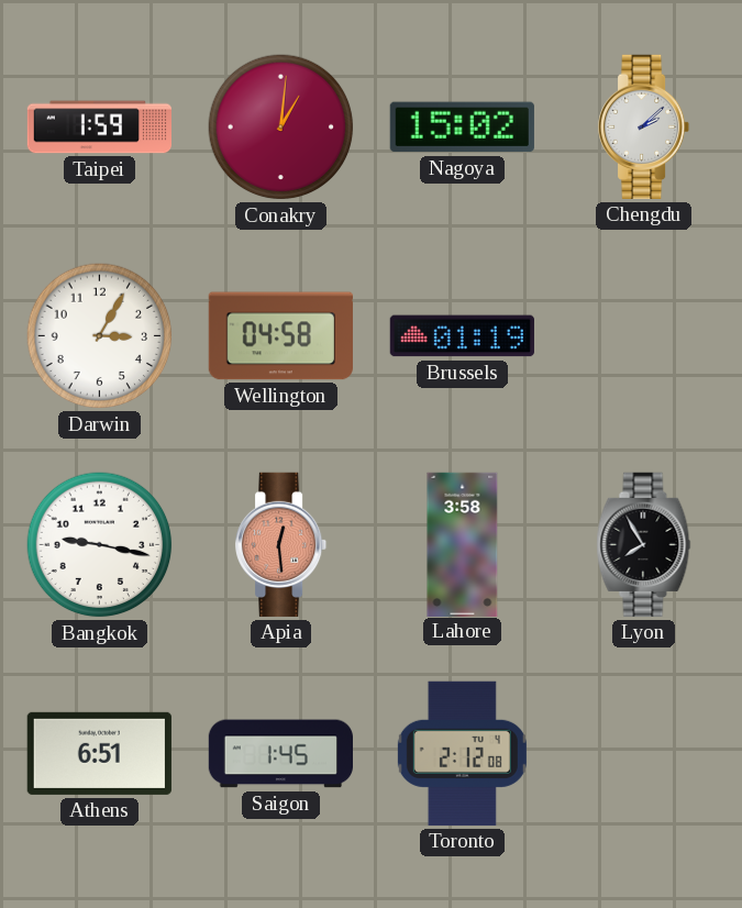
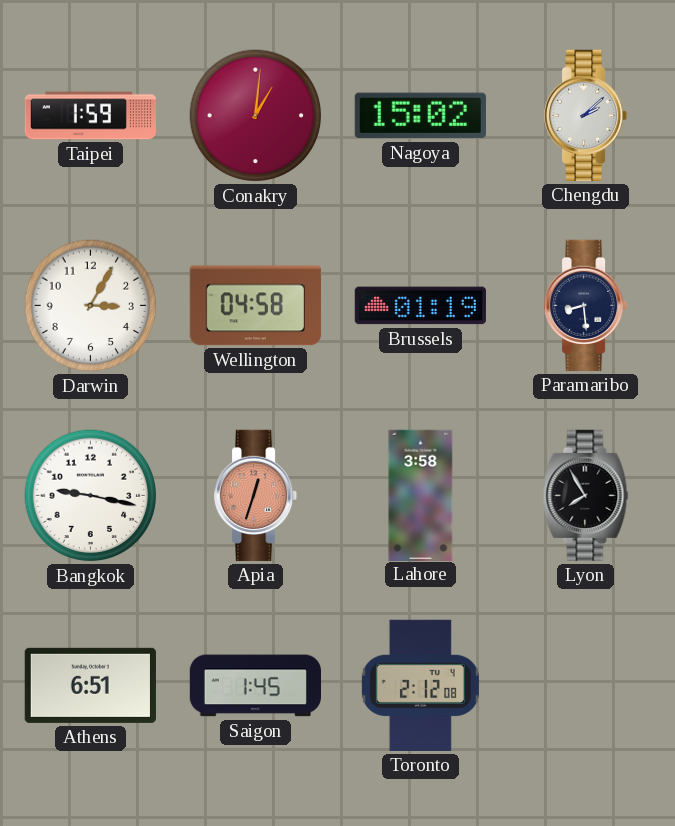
Paramaribo: none -> 8:29
Apia: 12:29 -> 12:33
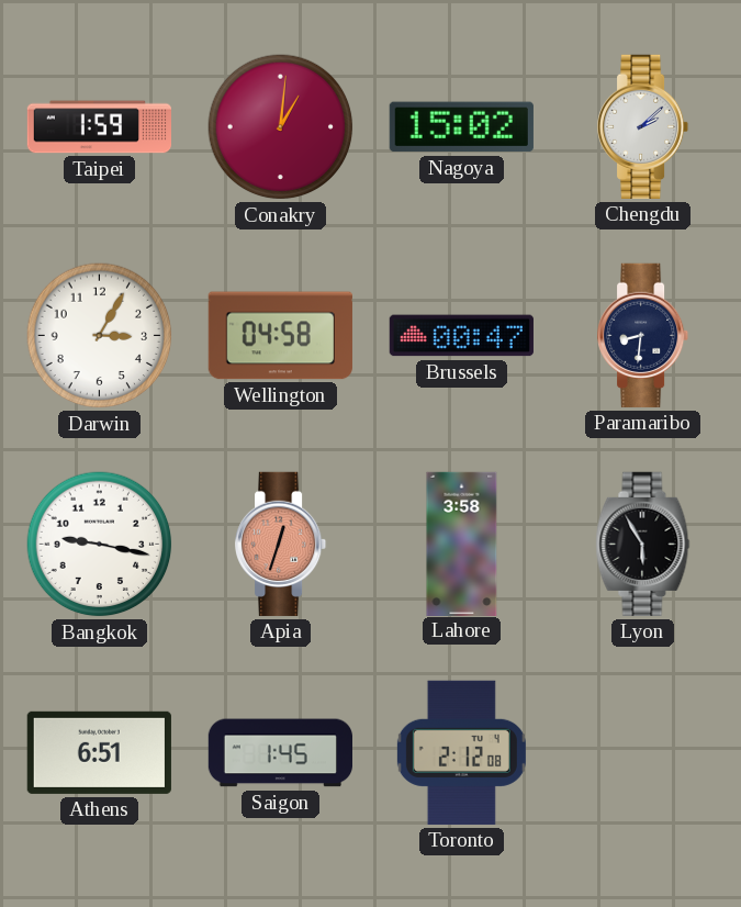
Brussels: 01:19 -> 00:47
Paramaribo: 8:29 -> 8:31
Lyon: 7:55 -> 5:55
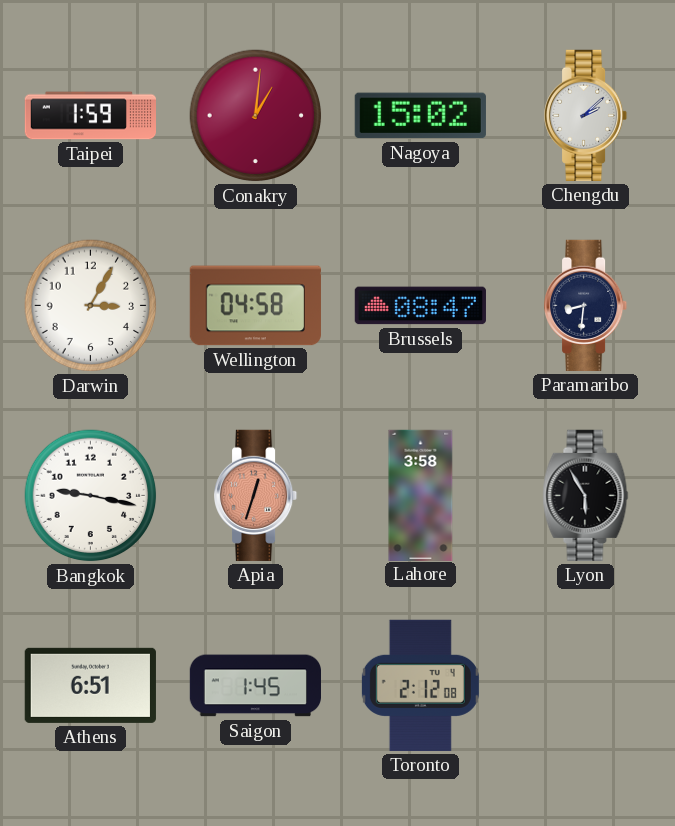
Brussels: 00:47 -> 08:47
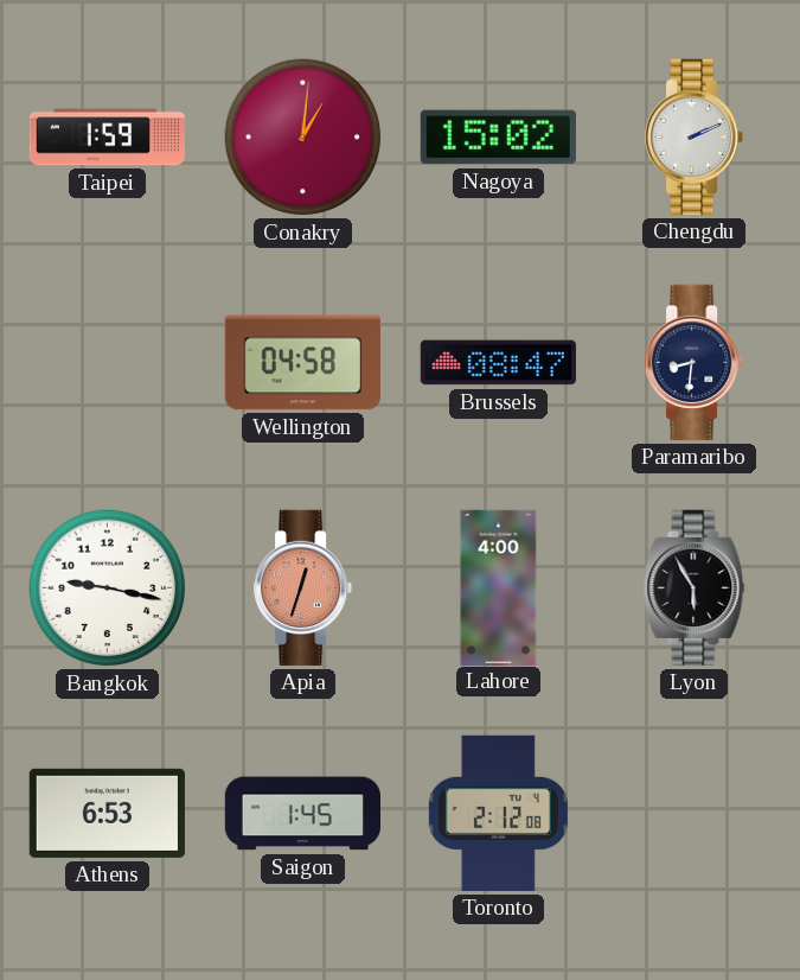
Chengdu: 2:08 -> 2:11
Darwin: 3:05 -> none
Lahore: 3:58 -> 4:00
Athens: 6:51 -> 6:53
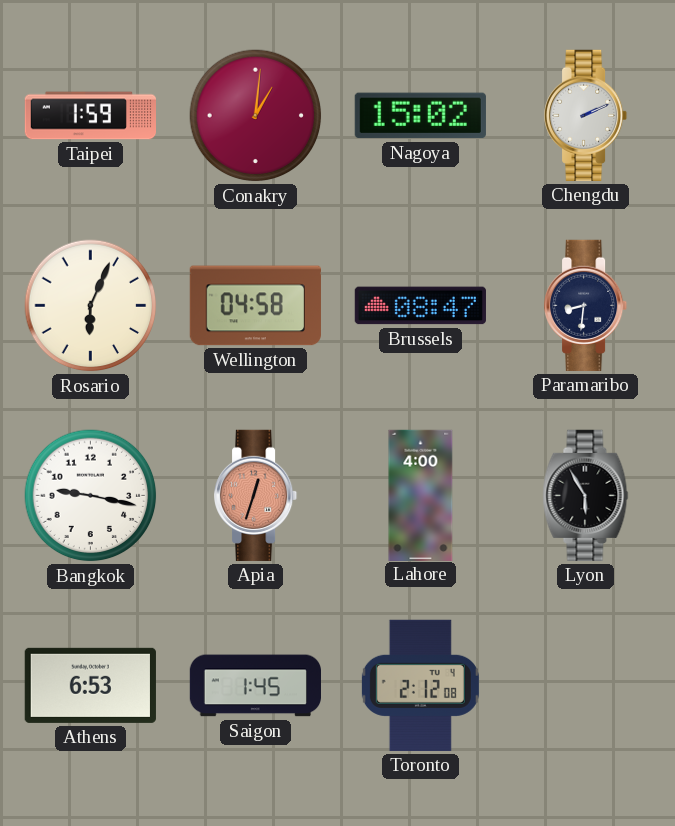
Rosario: none -> 6:04
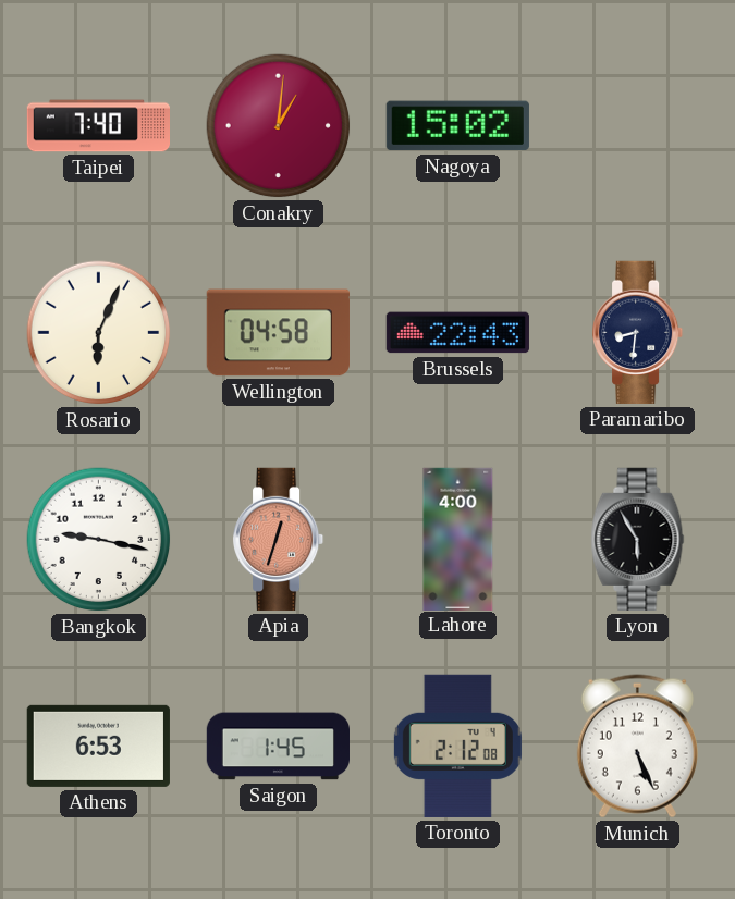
Taipei: 1:59 -> 7:40
Chengdu: 2:11 -> none
Brussels: 08:47 -> 22:43
Munich: none -> 5:26
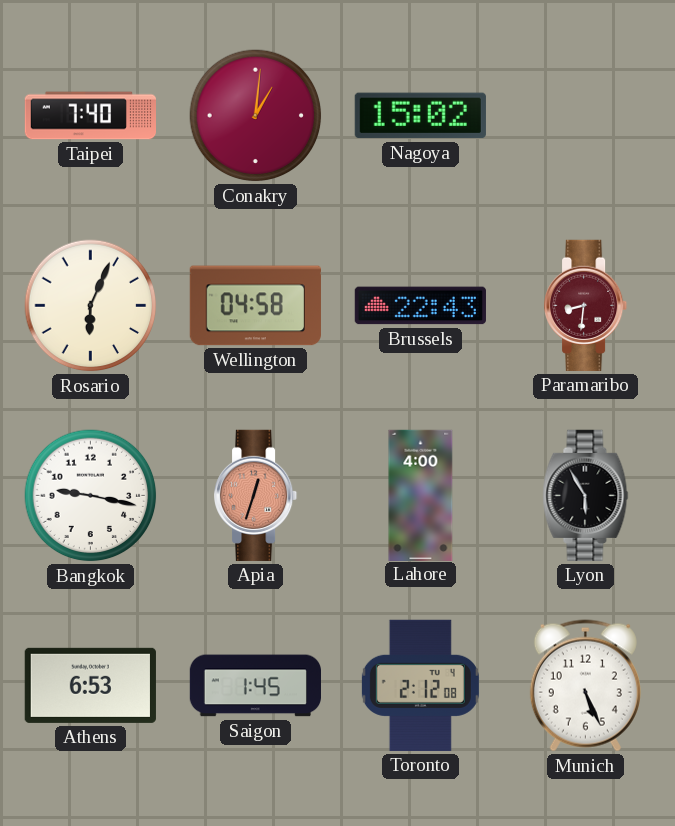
Paramaribo dial: navy -> burgundy
